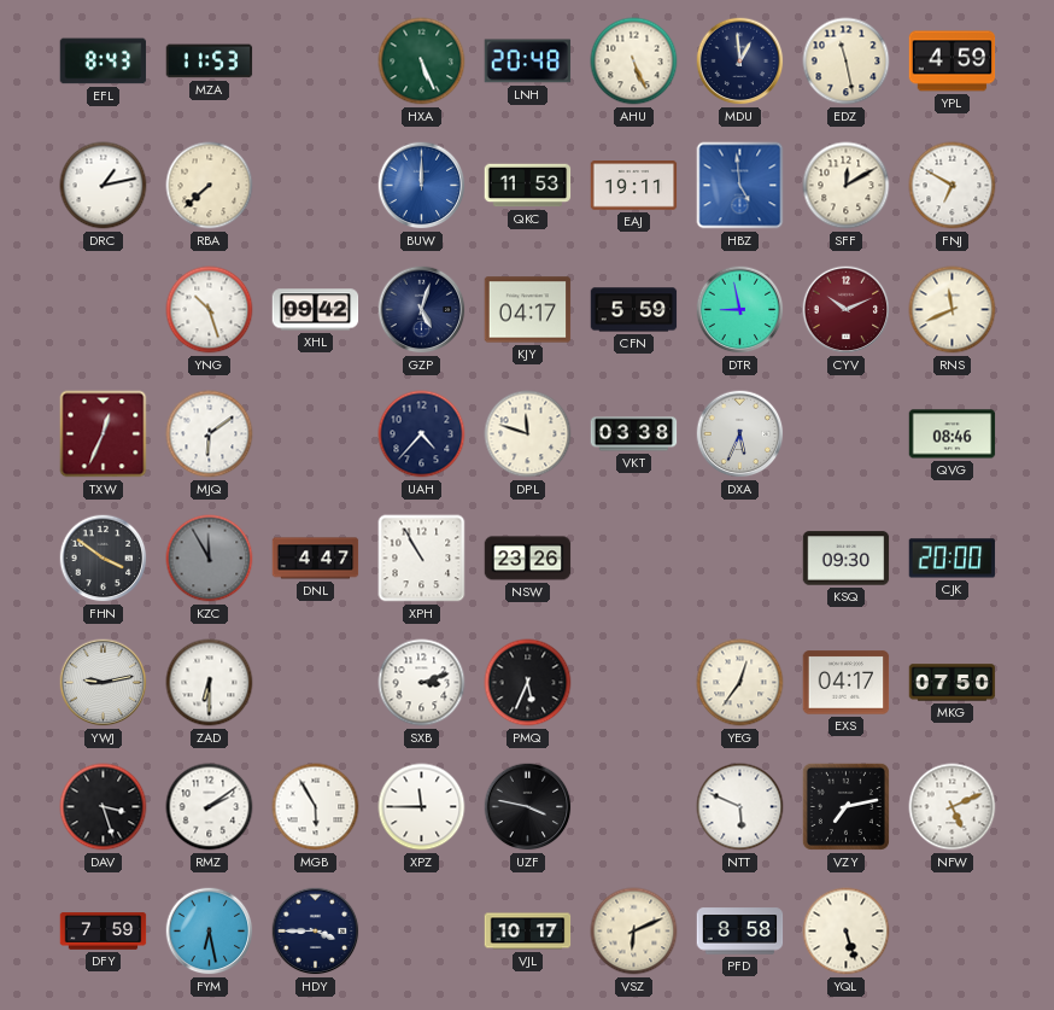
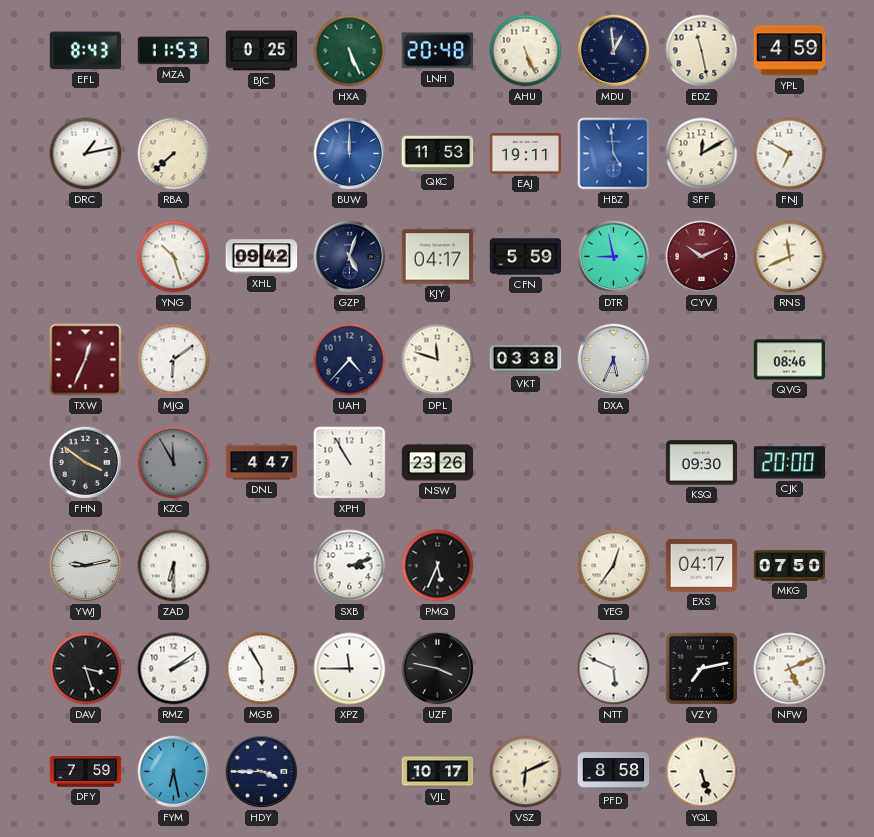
BJC: none -> 0:25
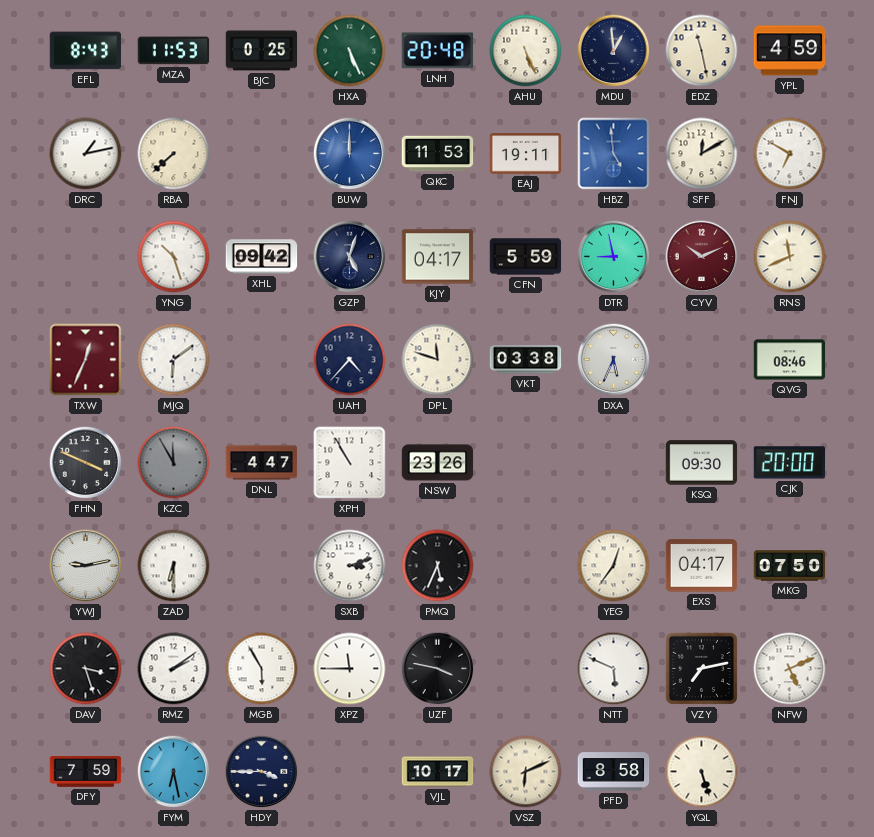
FHN: 3:51 -> 3:49
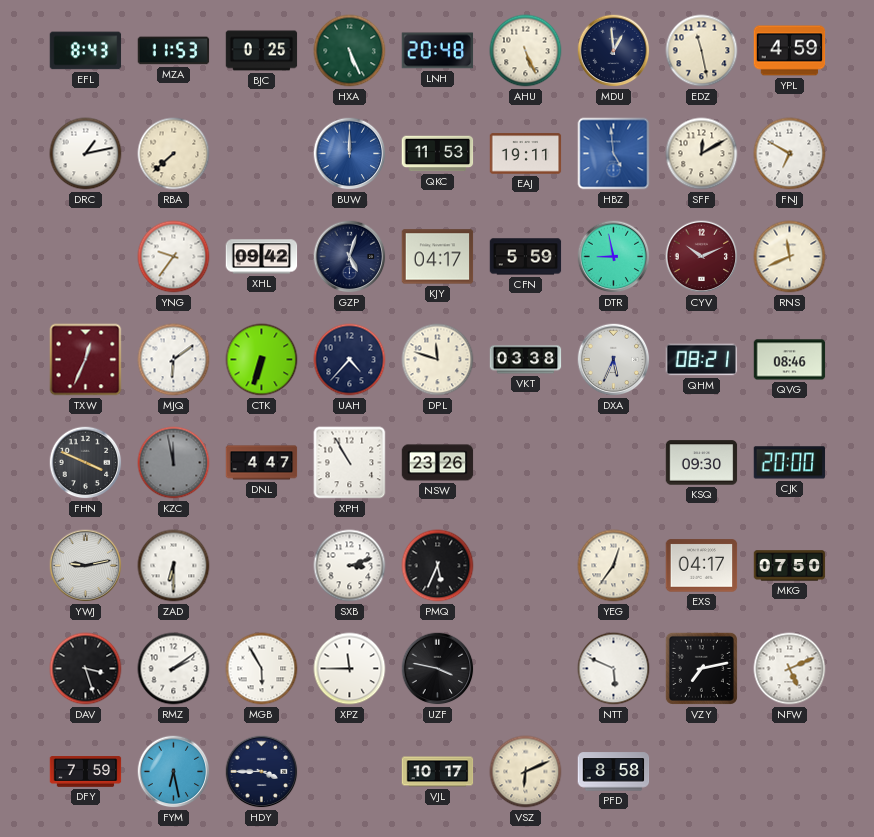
YNG: 10:27 -> 9:36
CTK: none -> 6:33
QHM: none -> 08:21
KZC: 11:55 -> 11:58
YQL: 5:27 -> none
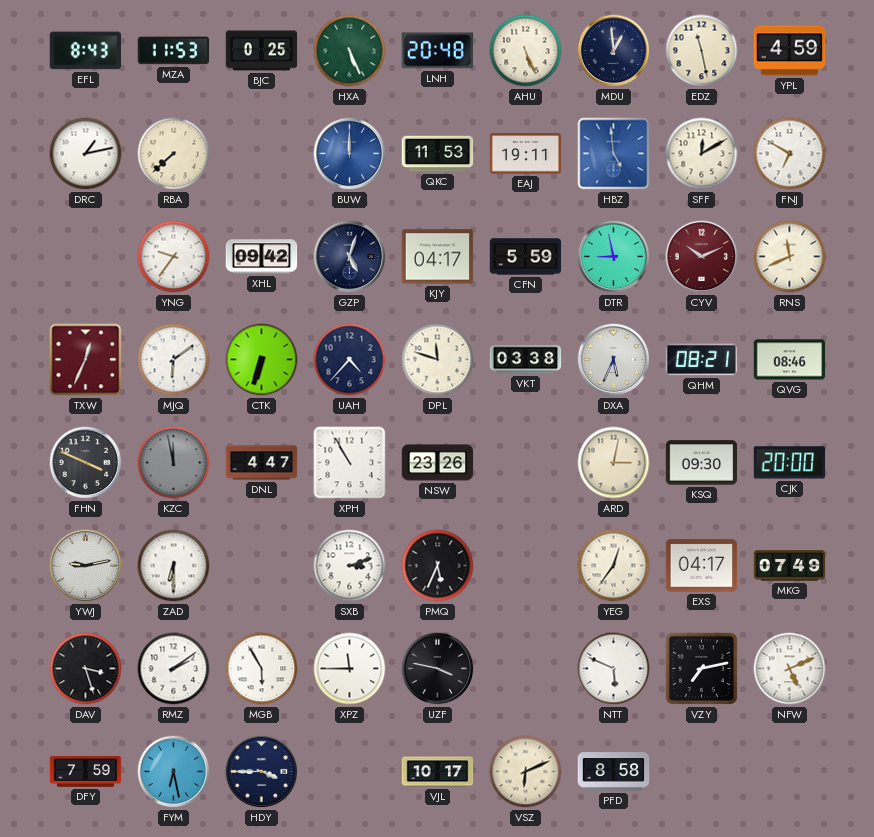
ARD: none -> 3:02
MKG: 07:50 -> 07:49
